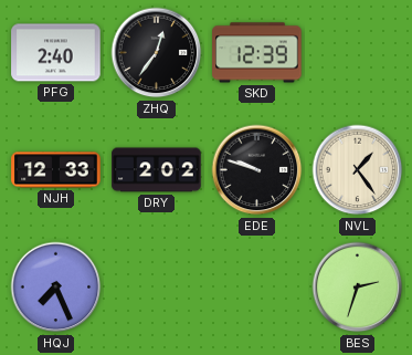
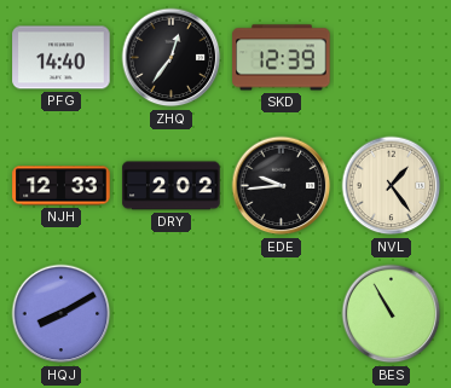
PFG: 2:40 -> 14:40
EDE: 9:48 -> 9:44
HQJ: 7:26 -> 8:10
BES: 2:33 -> 10:55
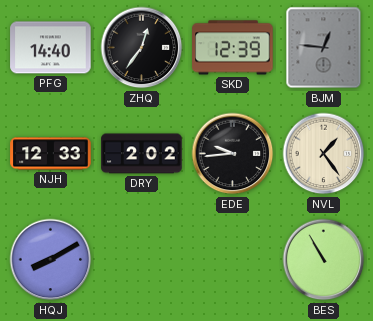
BJM: none -> 12:46
